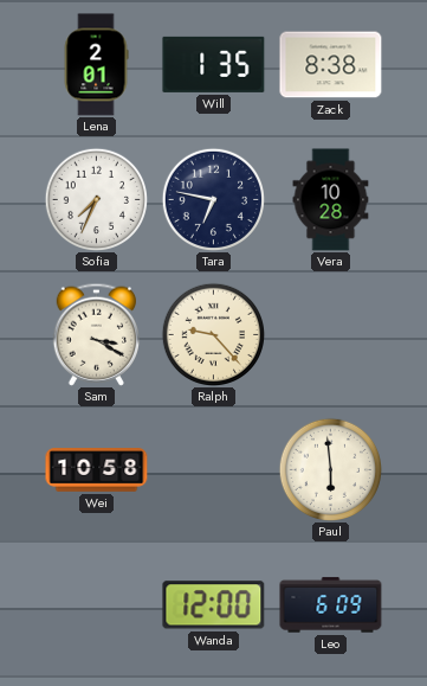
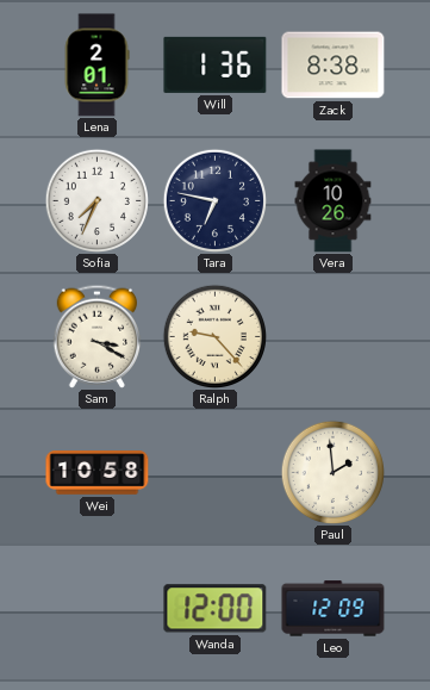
Will: 1:35 -> 1:36
Vera: 10:28 -> 10:26
Paul: 5:59 -> 1:59
Leo: 6:09 -> 12:09
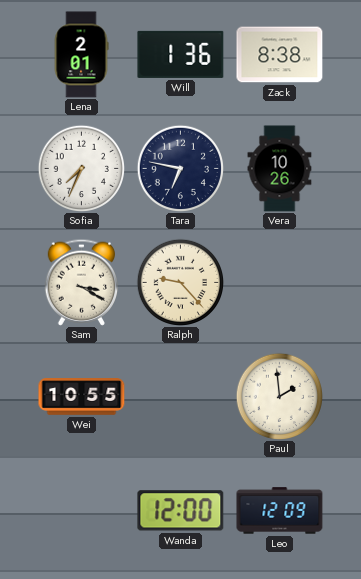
Wei: 10:58 -> 10:55
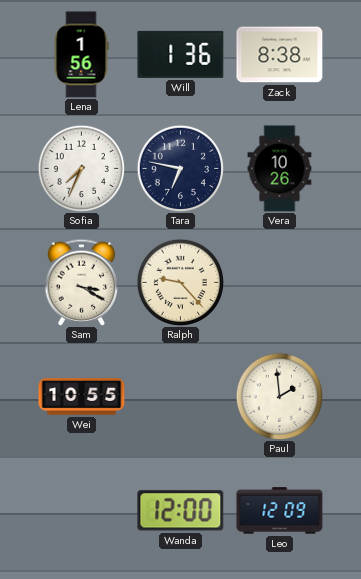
Lena: 2:01 -> 1:56
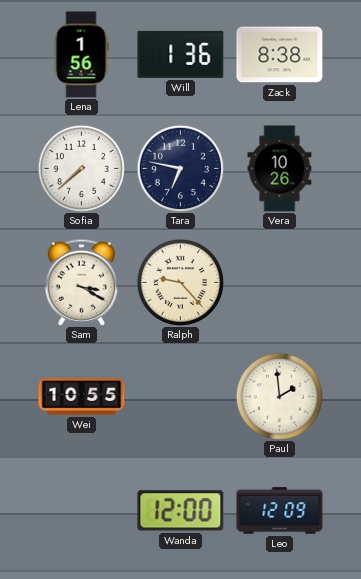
Sofia: 7:34 -> 7:38
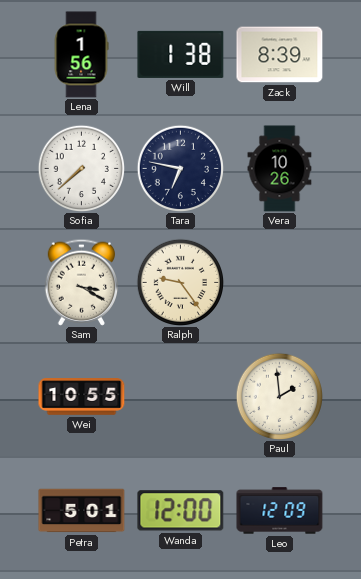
Will: 1:36 -> 1:38
Zack: 8:38 -> 8:39
Ralph: 9:23 -> 9:24
Petra: none -> 5:01
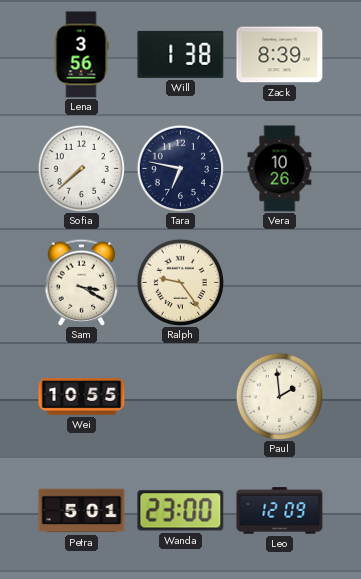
Lena: 1:56 -> 3:56
Wanda: 12:00 -> 23:00
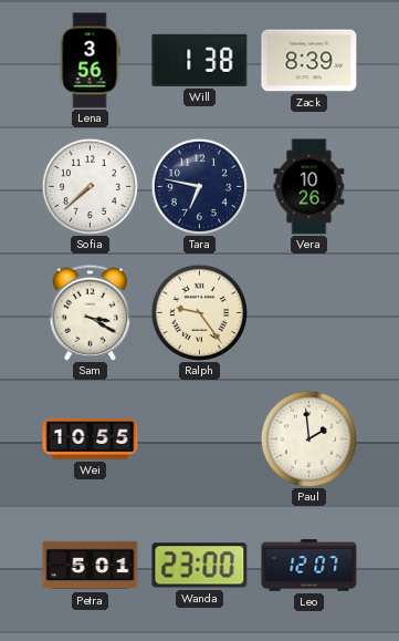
Leo: 12:09 -> 12:07
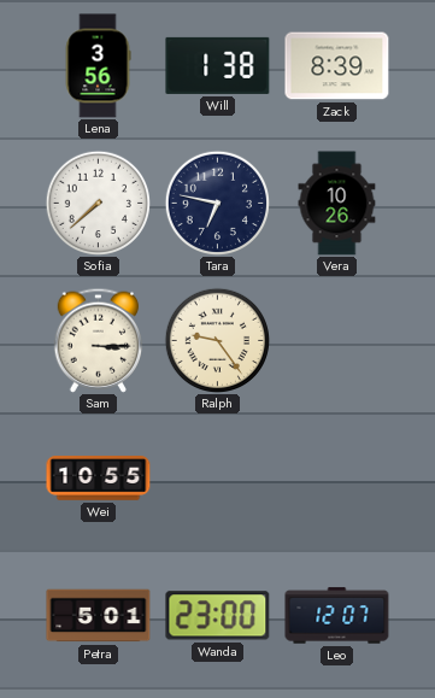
Sam: 3:20 -> 3:15
Paul: 1:59 -> none
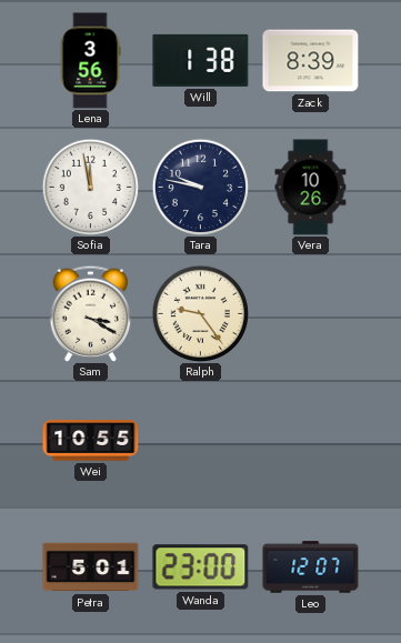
Sofia: 7:38 -> 11:58
Tara: 6:47 -> 9:47
Sam: 3:15 -> 3:20
